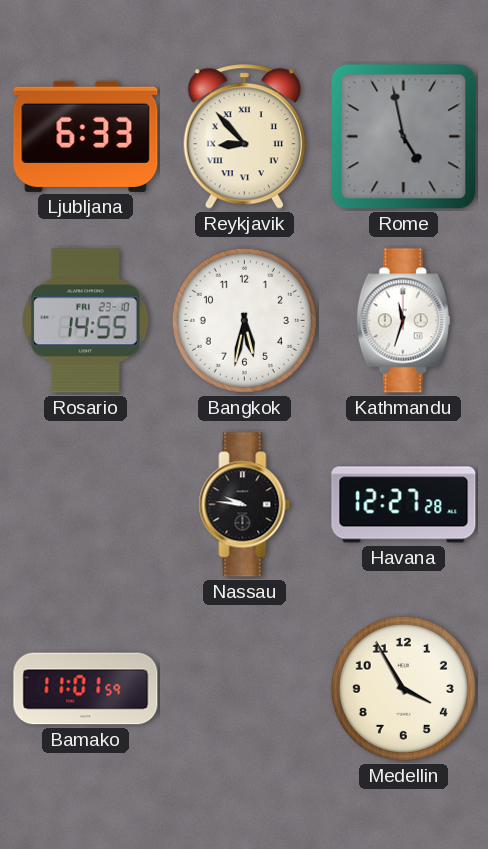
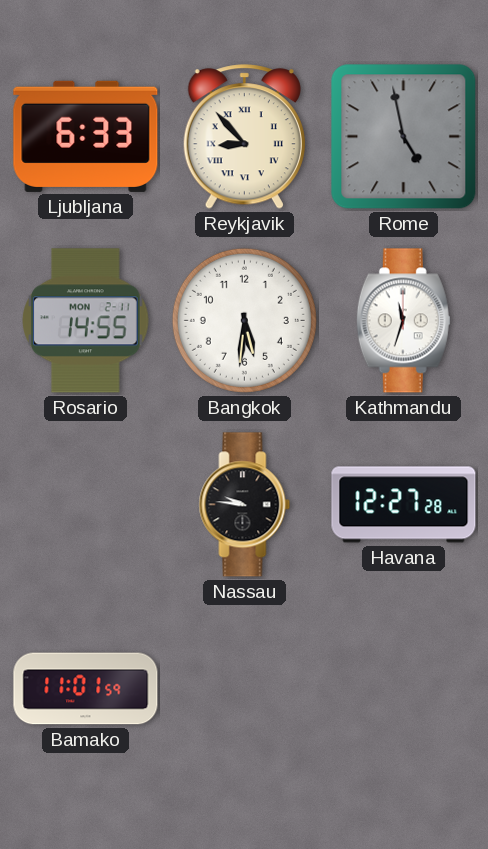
Rosario date: FRI 23-10 -> MON 2-11
Bangkok: 5:32 -> 5:31
Medellin: 3:55 -> none
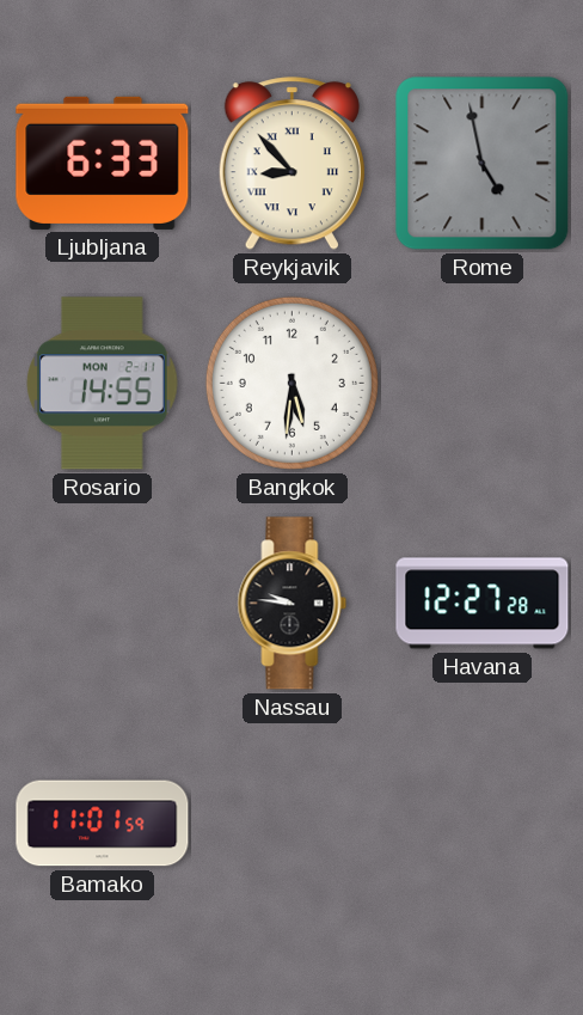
Kathmandu: 11:33 -> none
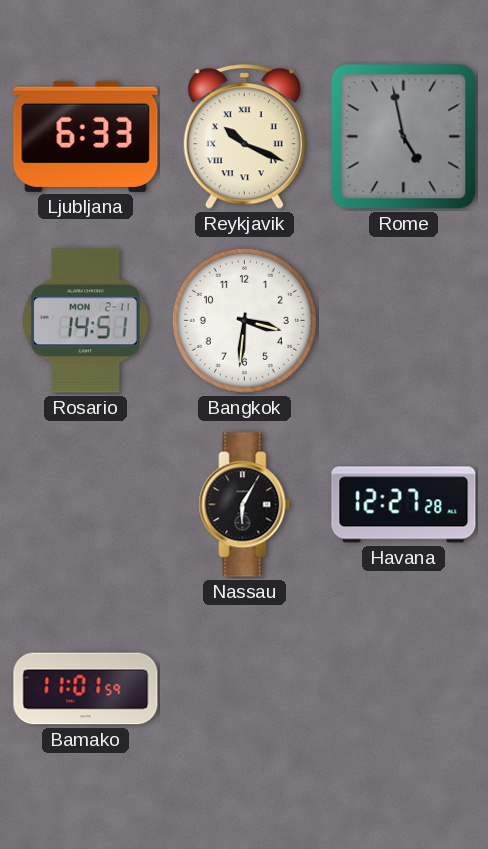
Reykjavik: 8:53 -> 10:19
Rosario: 14:55 -> 14:51
Bangkok: 5:31 -> 3:31
Nassau: 9:46 -> 6:05
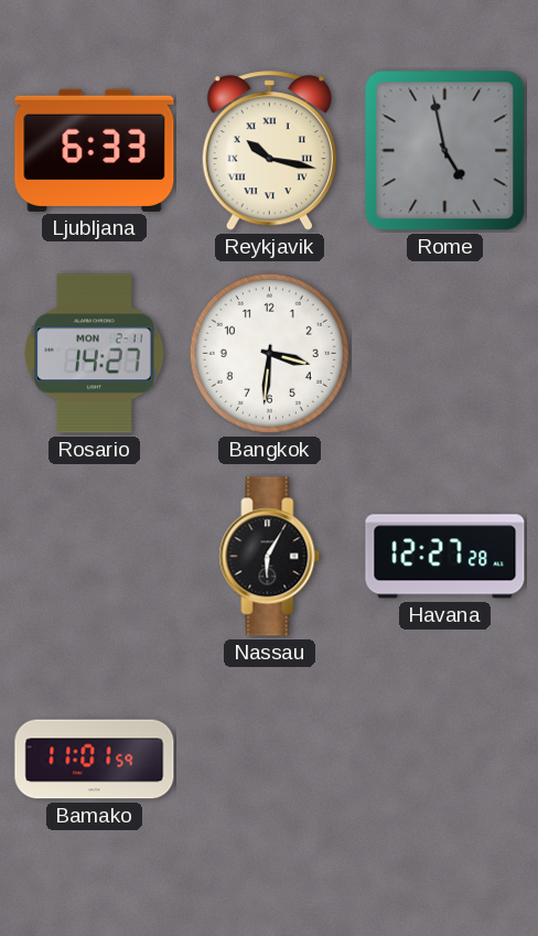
Reykjavik: 10:19 -> 10:17
Rosario: 14:51 -> 14:27
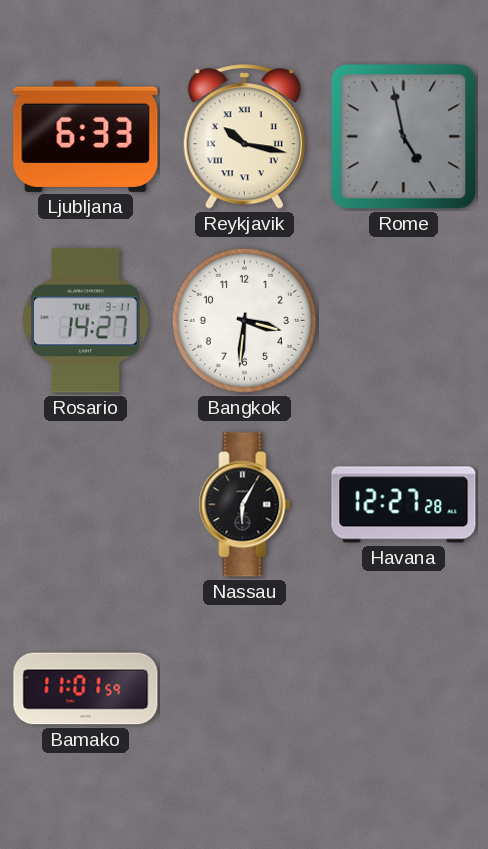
Rosario date: MON 2-11 -> TUE 3-11
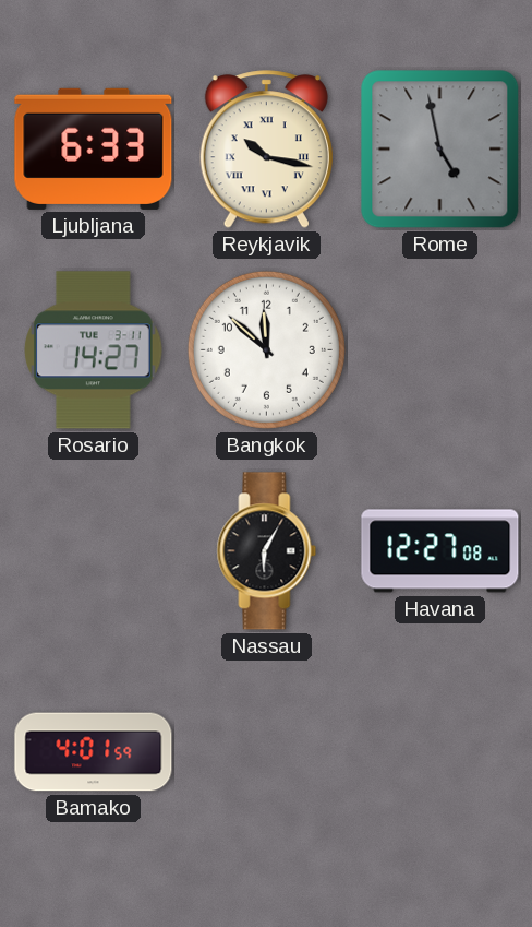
Bangkok: 3:31 -> 11:52
Havana: 12:27:28 -> 12:27:08
Bamako: 11:01 -> 4:01
